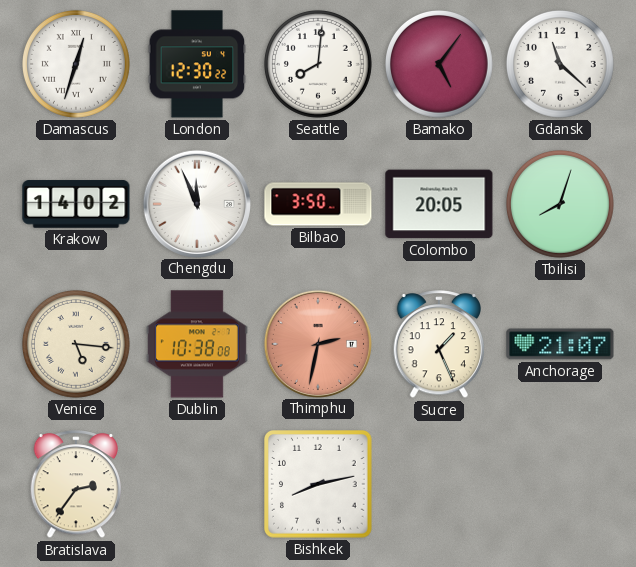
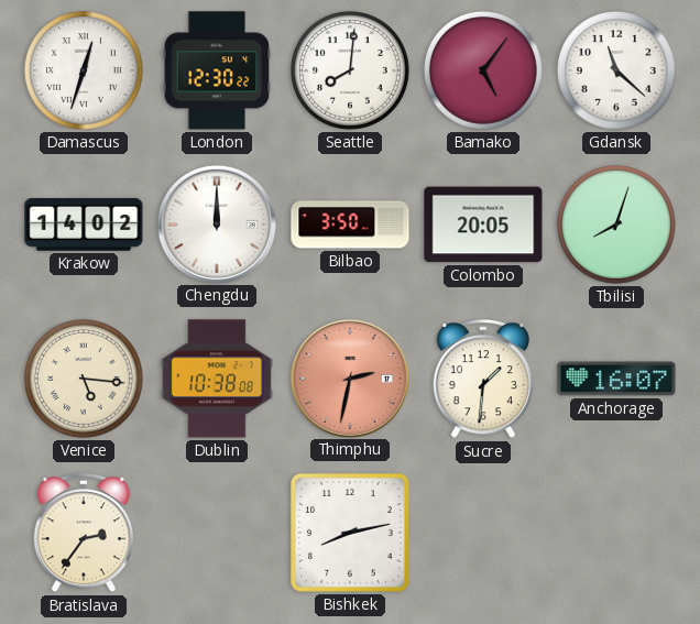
Chengdu: 11:56 -> 12:00
Sucre: 1:26 -> 1:31
Anchorage: 21:07 -> 16:07
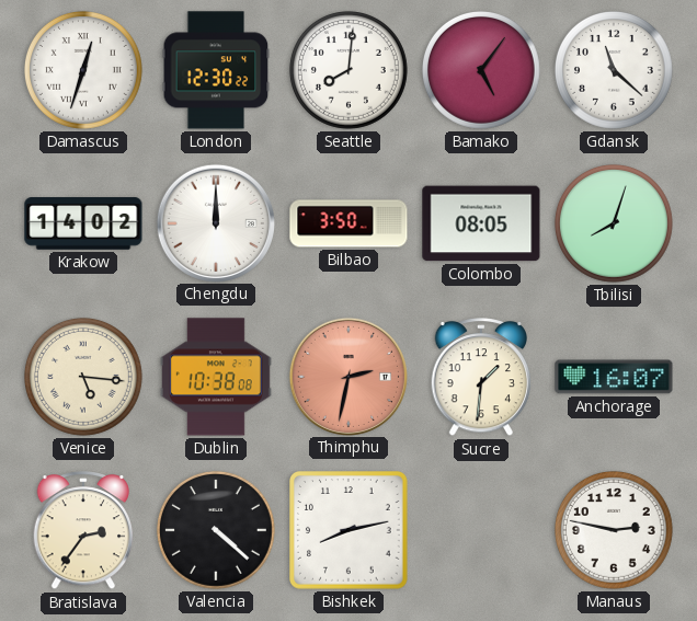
Colombo: 20:05 -> 08:05
Valencia: none -> 4:22
Manaus: none -> 2:47
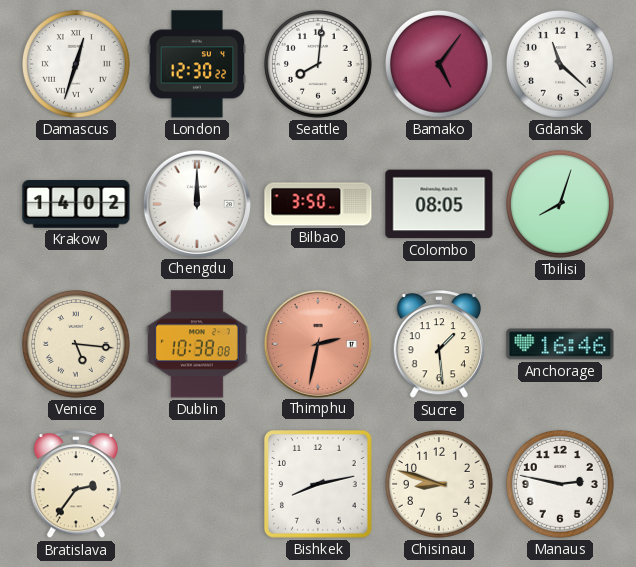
Sucre: 1:31 -> 1:29
Anchorage: 16:07 -> 16:46
Valencia: 4:22 -> none
Chisinau: none -> 8:48
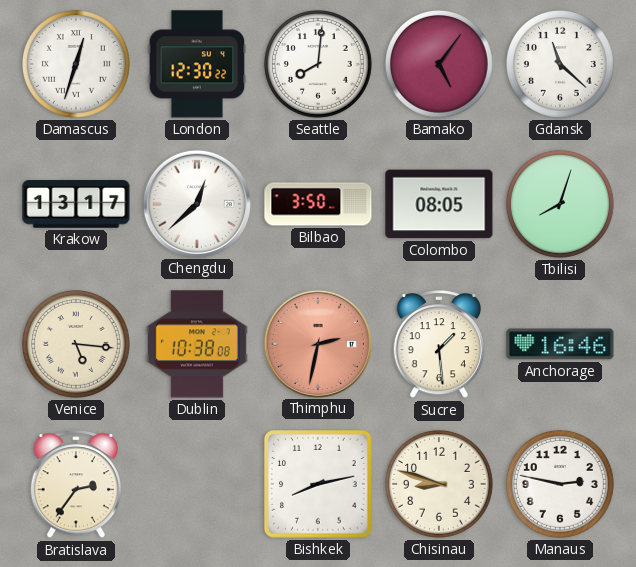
Krakow: 14:02 -> 13:17
Chengdu: 12:00 -> 12:38
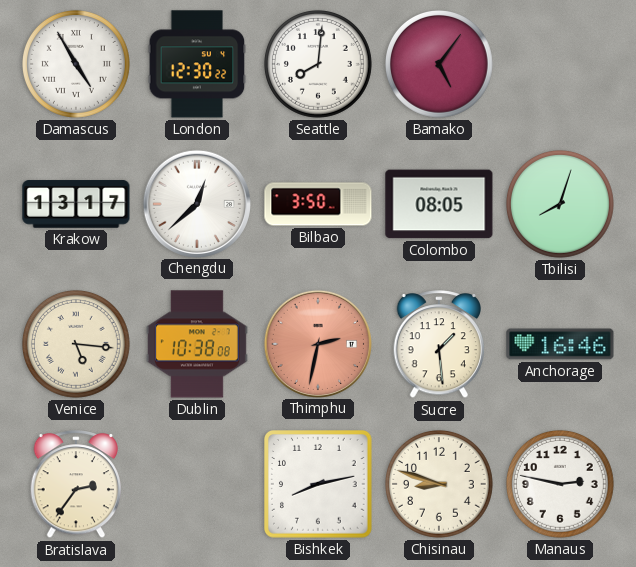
Damascus: 12:33 -> 4:55
Gdansk: 11:22 -> none
